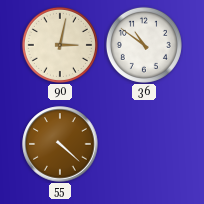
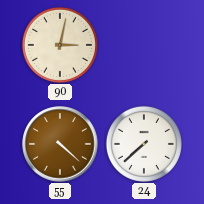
36: 10:51 -> none
24: none -> 7:38
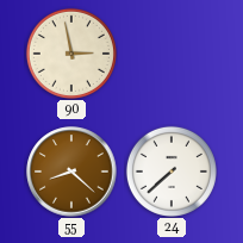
90: 3:02 -> 2:58
55: 4:22 -> 8:22
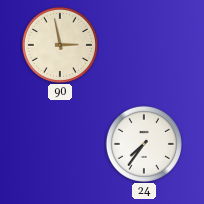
55: 8:22 -> none
24: 7:38 -> 7:36
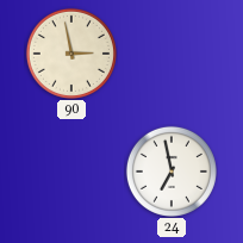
24: 7:36 -> 6:58
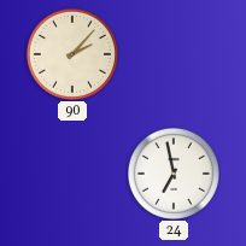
90: 2:58 -> 2:07
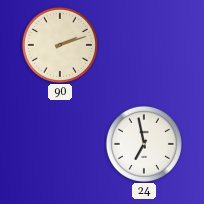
90: 2:07 -> 2:12
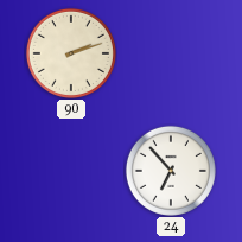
24: 6:58 -> 6:53
